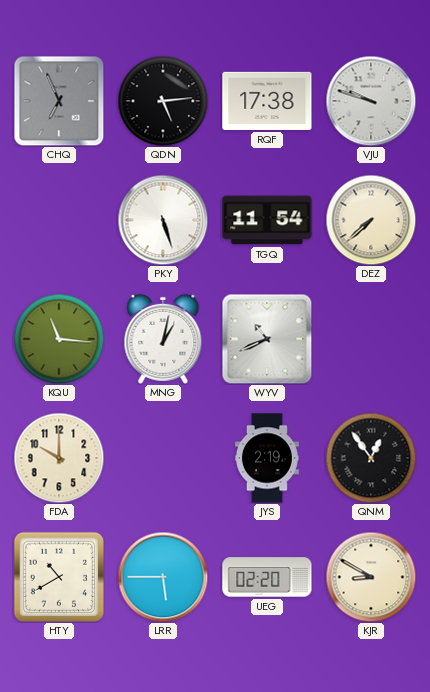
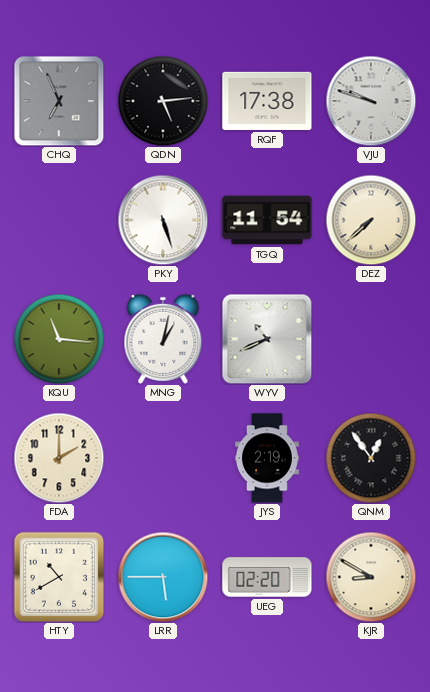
FDA: 10:00 -> 2:00
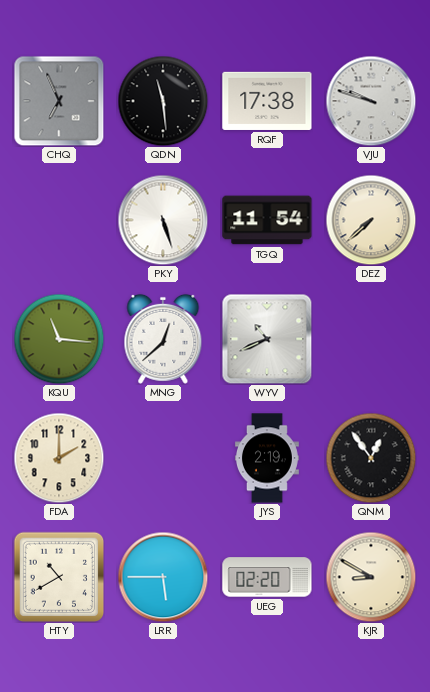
QDN: 5:14 -> 11:29
MNG: 1:02 -> 12:38
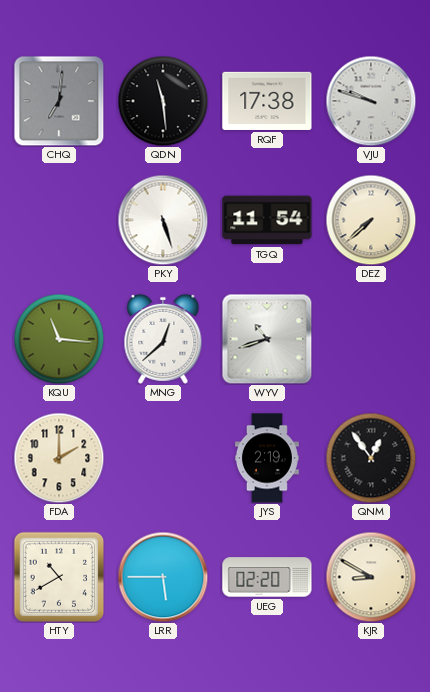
CHQ: 6:56 -> 7:01
WYV: 10:41 -> 10:42
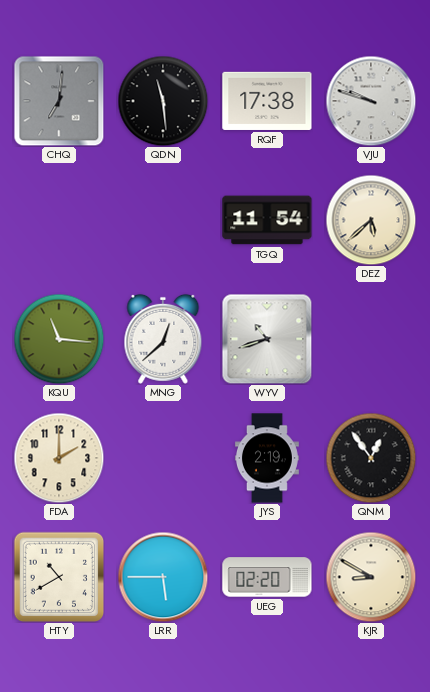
PKY: 5:27 -> none
DEZ: 7:38 -> 5:38
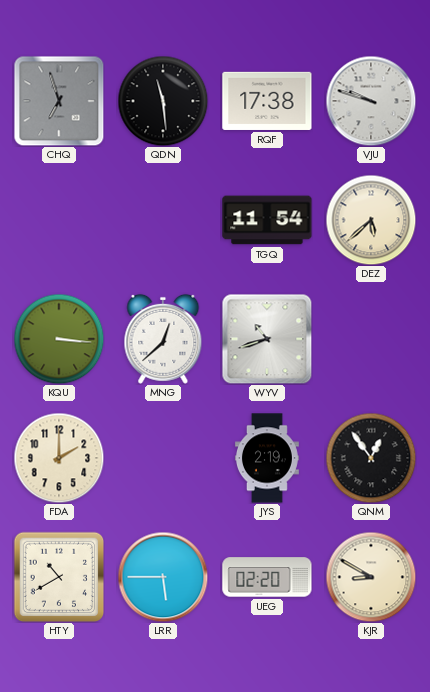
CHQ: 7:01 -> 6:57
KQU: 11:16 -> 3:16
